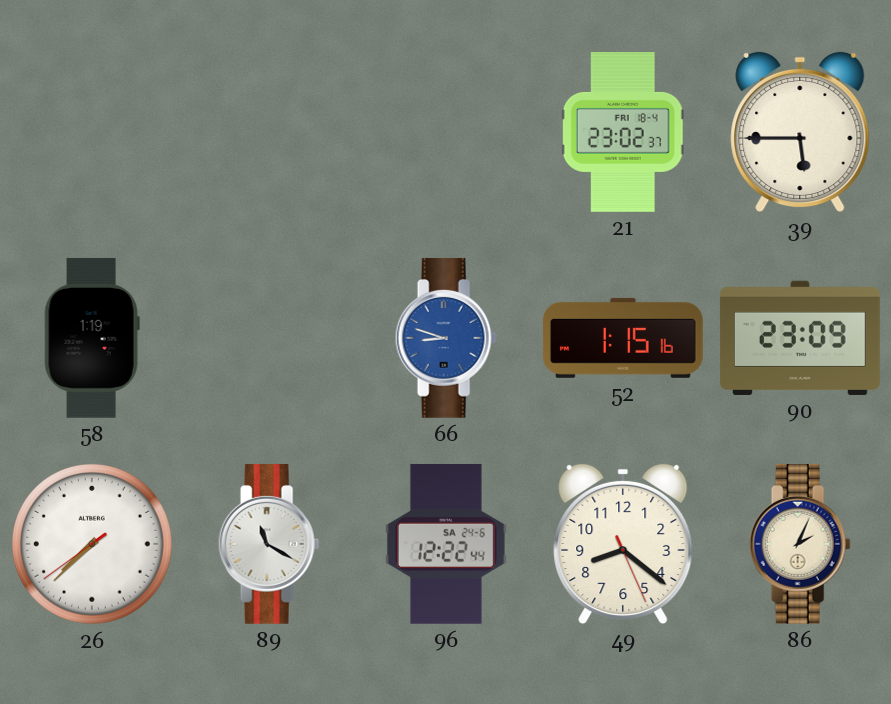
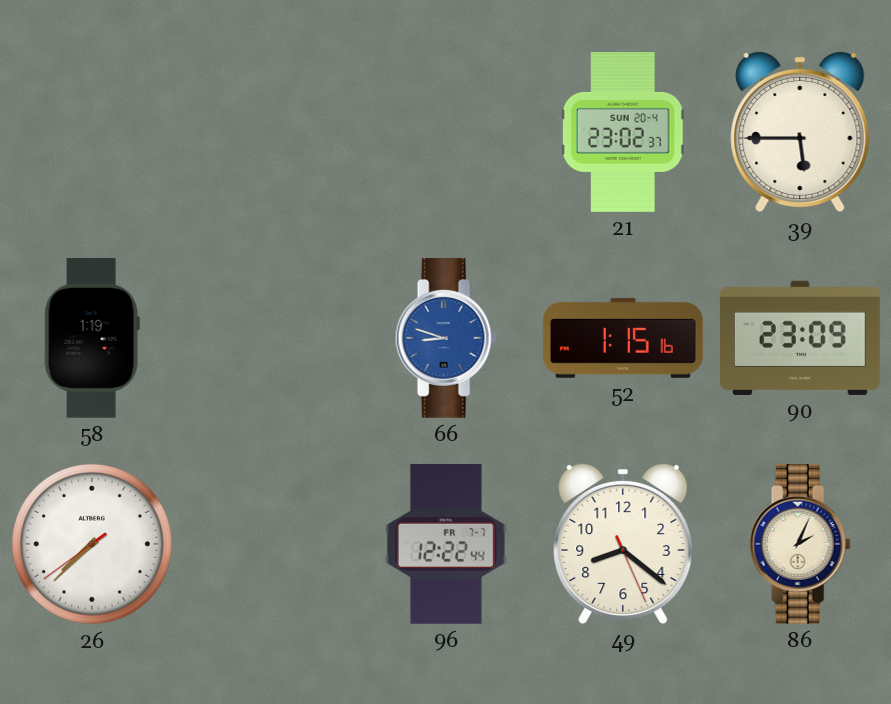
21 date: FRI 18-4 -> SUN 20-4
89: 11:20 -> none
96 date: SA 24-6 -> FR 7-7
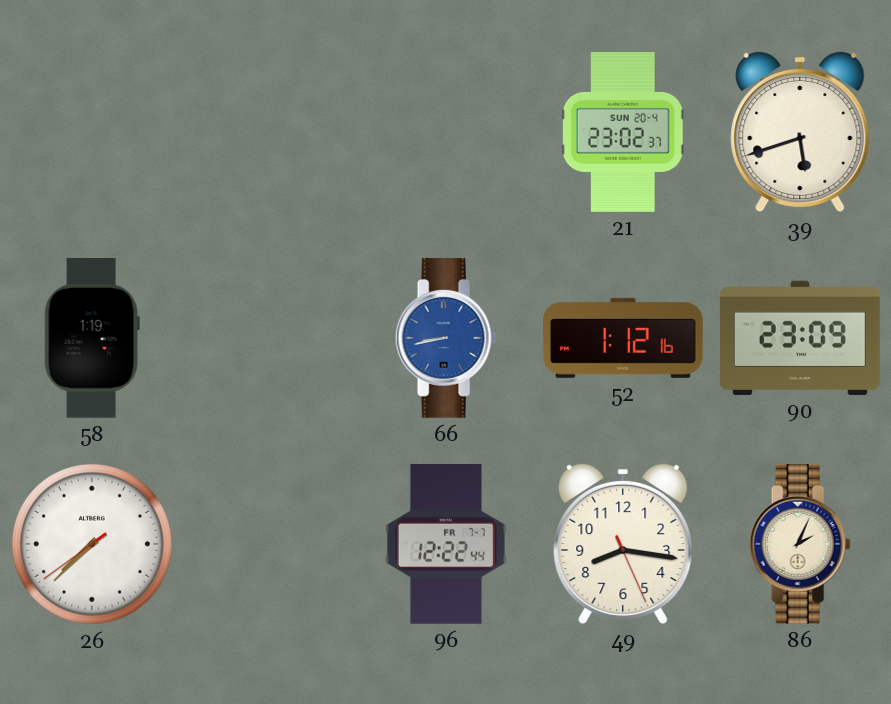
39: 5:45 -> 5:42
66: 8:48 -> 8:43
52: 1:15 -> 1:12
49: 8:21 -> 8:16
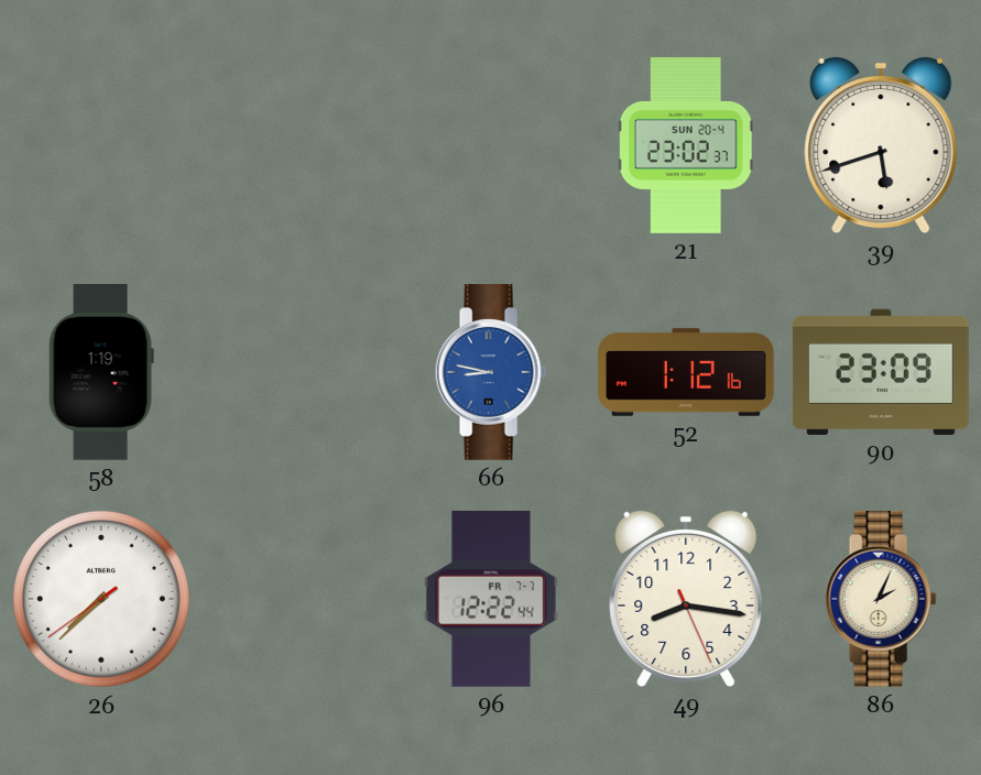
66: 8:43 -> 8:47
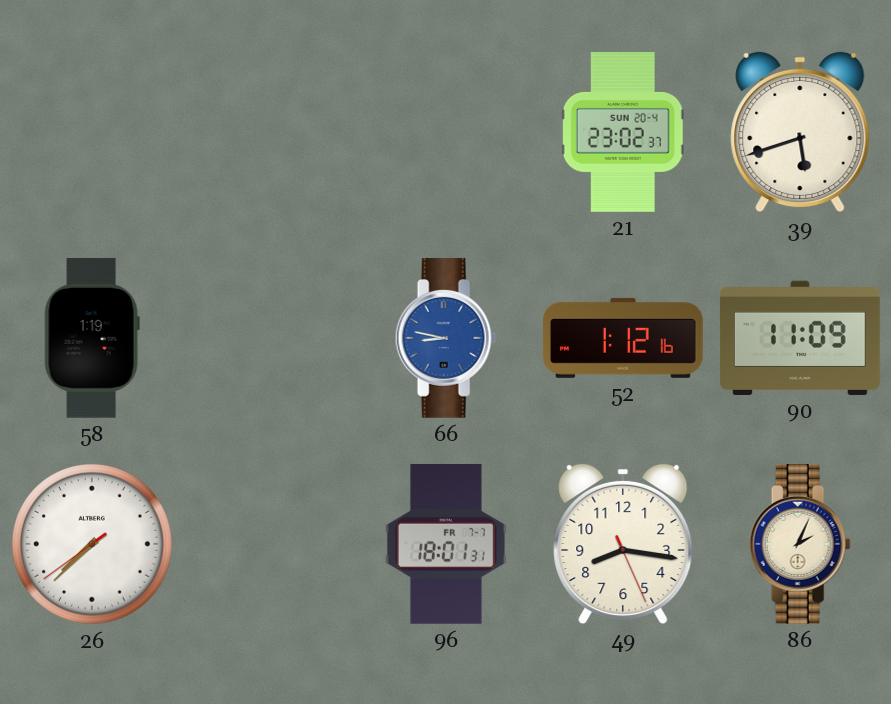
90: 23:09 -> 11:09
96: 12:22 -> 18:01
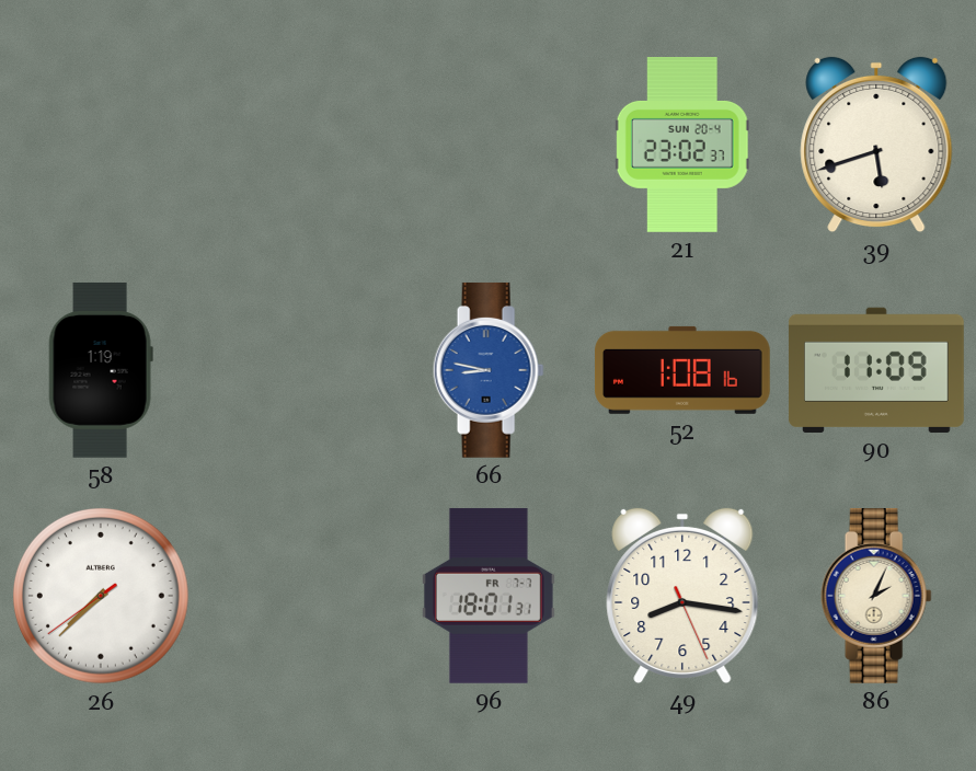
52: 1:12 -> 1:08
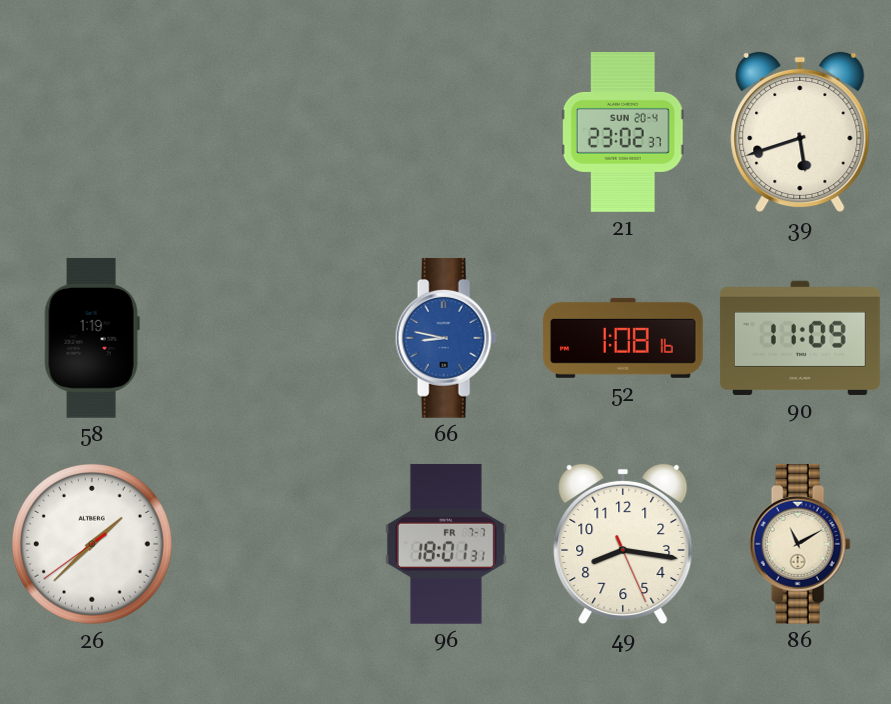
26: 7:37 -> 1:37
86: 2:04 -> 11:10
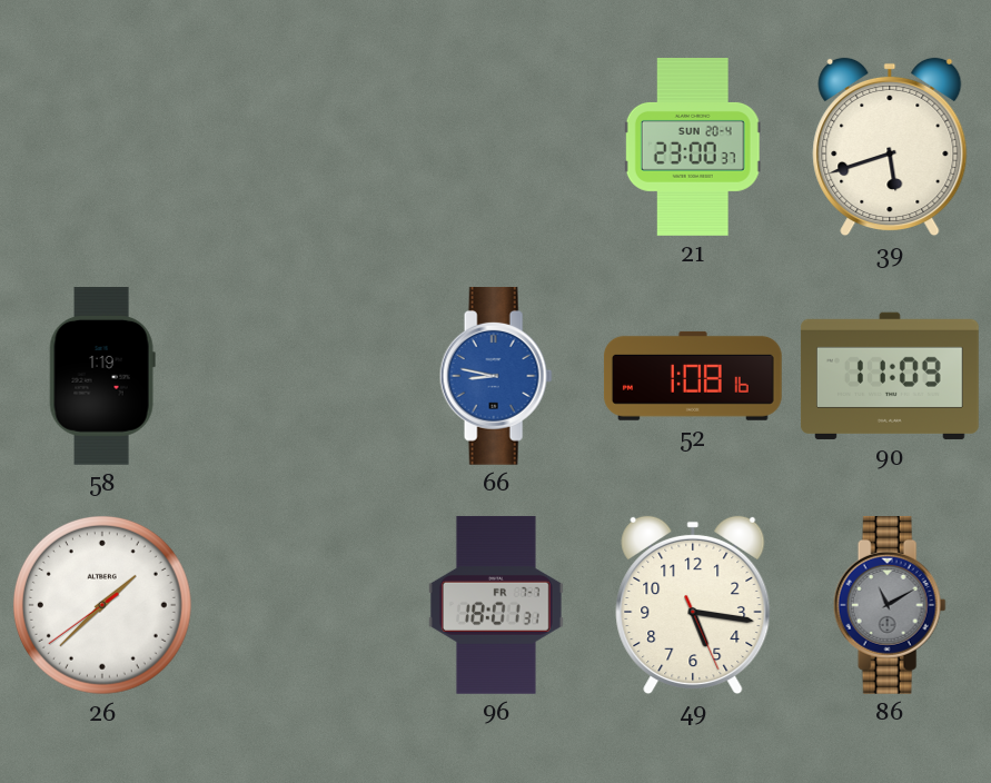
21: 23:02 -> 23:00
49: 8:16 -> 5:16
86 dial: cream -> grey
